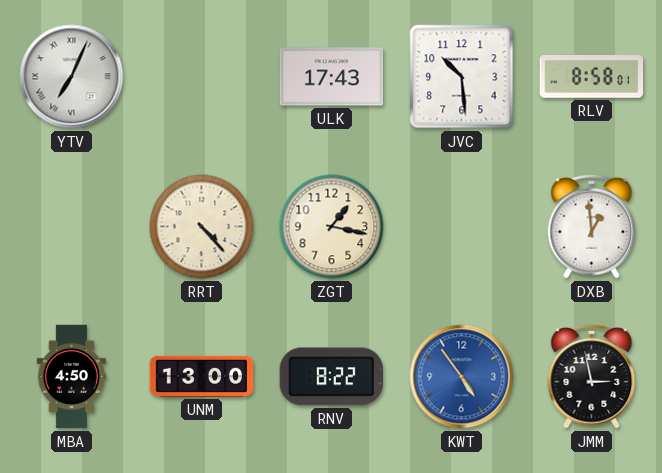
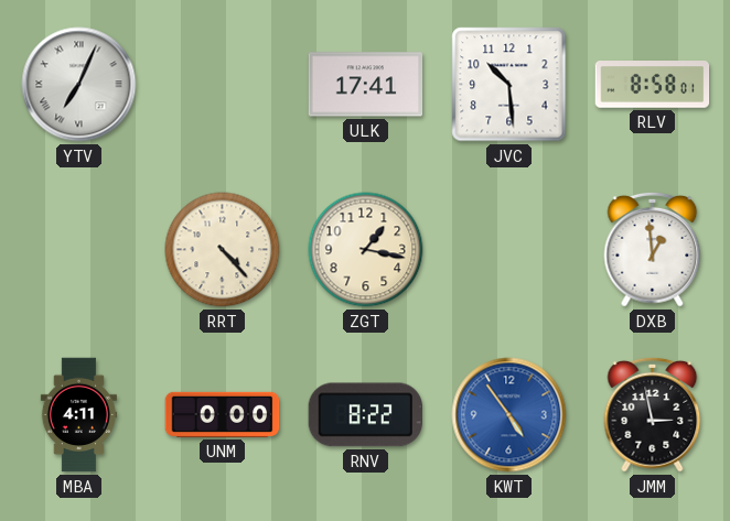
ULK: 17:43 -> 17:41
MBA: 4:50 -> 4:11
UNM: 13:00 -> 0:00
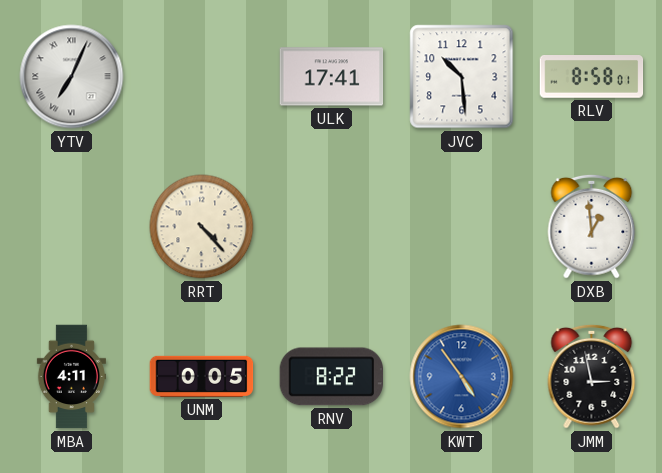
ZGT: 1:17 -> none
UNM: 0:00 -> 0:05
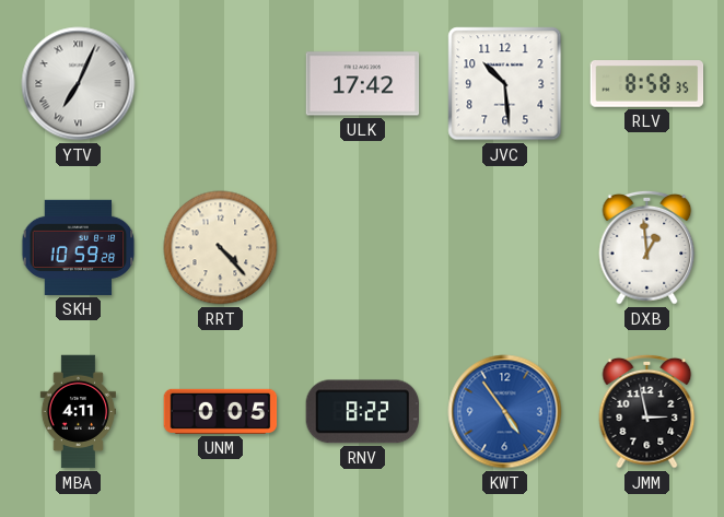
ULK: 17:41 -> 17:42
RLV: 8:58:01 -> 8:58:35
SKH: none -> 10:59
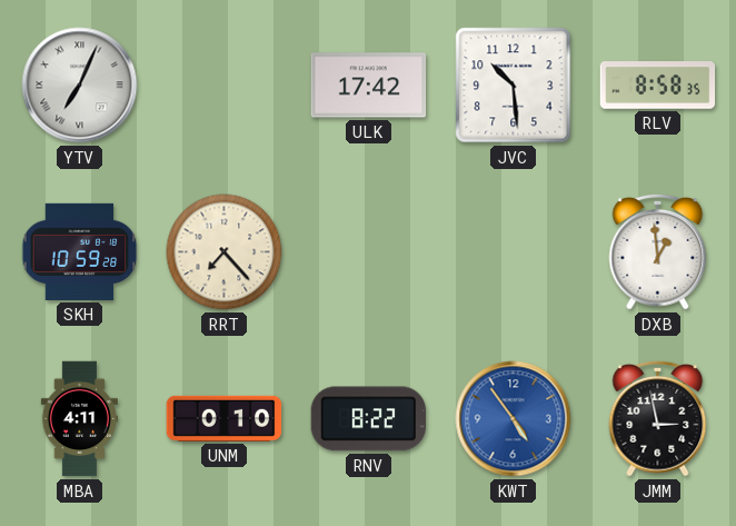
RRT: 4:23 -> 7:23
UNM: 0:05 -> 0:10
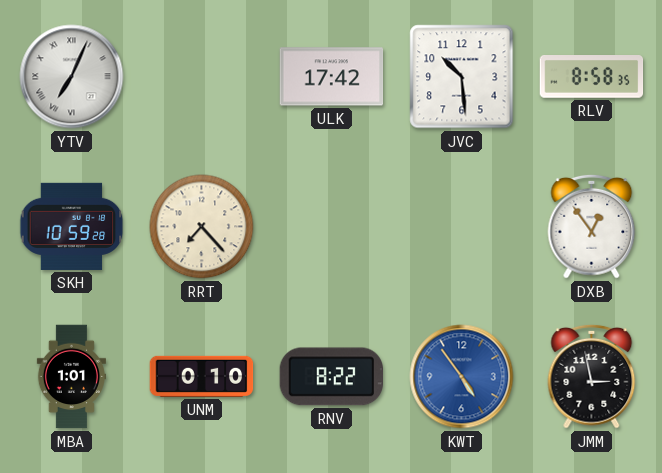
DXB: 12:59 -> 12:54
MBA: 4:11 -> 1:01
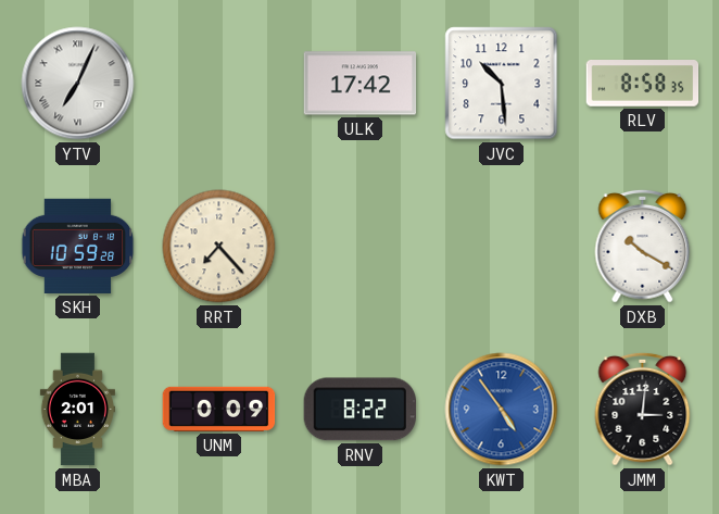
DXB: 12:54 -> 10:20
MBA: 1:01 -> 2:01
UNM: 0:10 -> 0:09
JMM: 2:58 -> 3:01
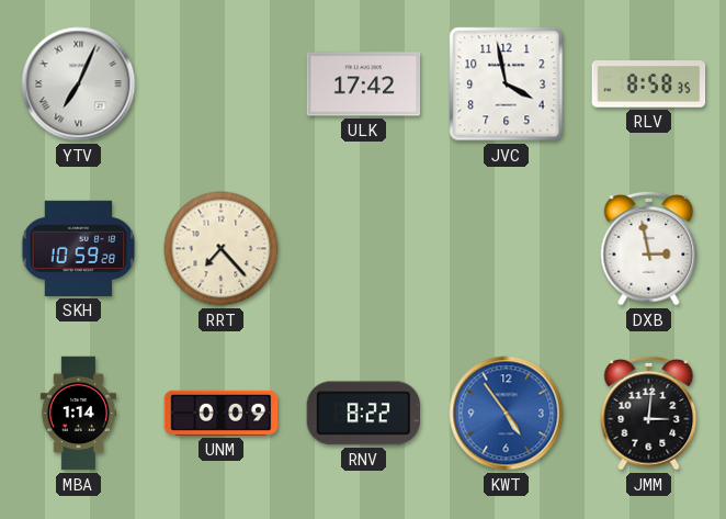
JVC: 10:29 -> 3:58
DXB: 10:20 -> 2:58
MBA: 2:01 -> 1:14
